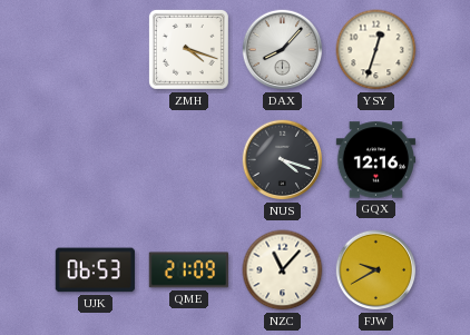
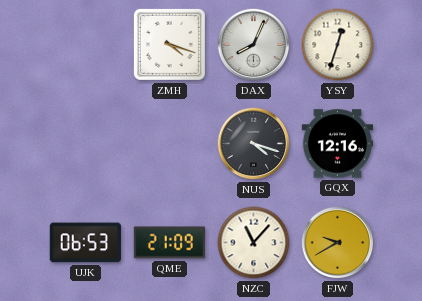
DAX: 8:07 -> 8:04
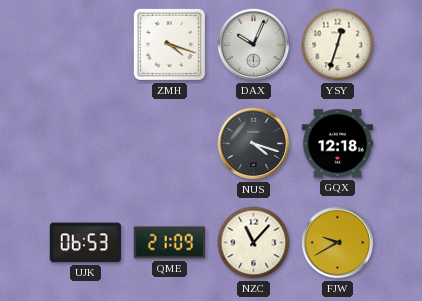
DAX: 8:04 -> 10:04
GQX: 12:16 -> 12:18
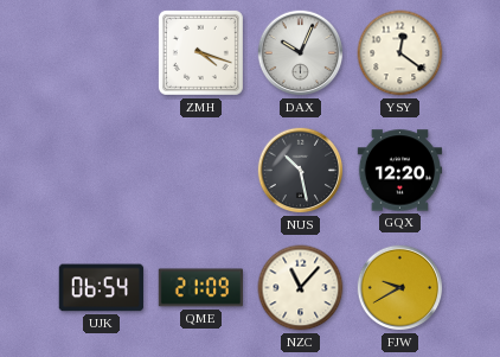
YSY: 12:33 -> 12:21
NUS: 4:18 -> 10:28
GQX: 12:18 -> 12:20
UJK: 06:53 -> 06:54
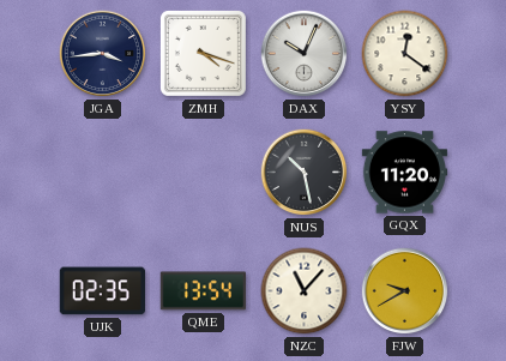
JGA: none -> 3:44
GQX: 12:20 -> 11:20
UJK: 06:54 -> 02:35
QME: 21:09 -> 13:54
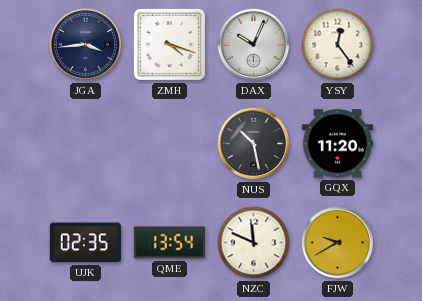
YSY: 12:21 -> 12:24
NZC: 11:07 -> 11:49
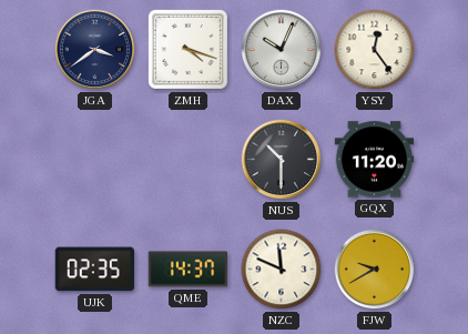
JGA: 3:44 -> 3:39
NUS: 10:28 -> 10:30
QME: 13:54 -> 14:37
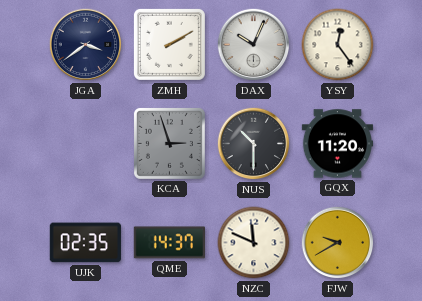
ZMH: 4:18 -> 2:10
KCA: none -> 2:57
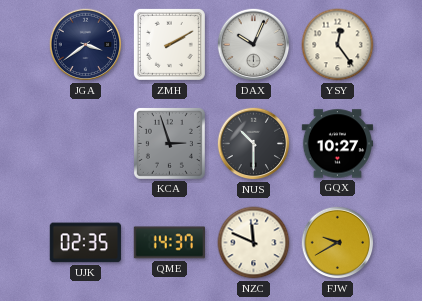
GQX: 11:20 -> 10:27
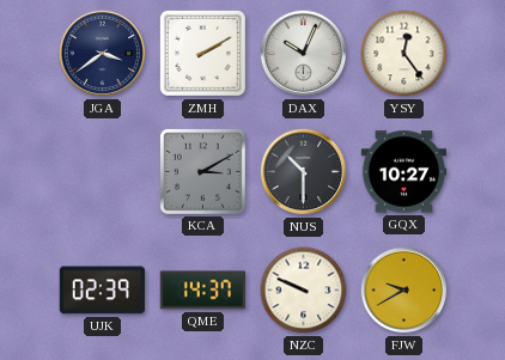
KCA: 2:57 -> 3:10
UJK: 02:35 -> 02:39
NZC: 11:49 -> 9:49
